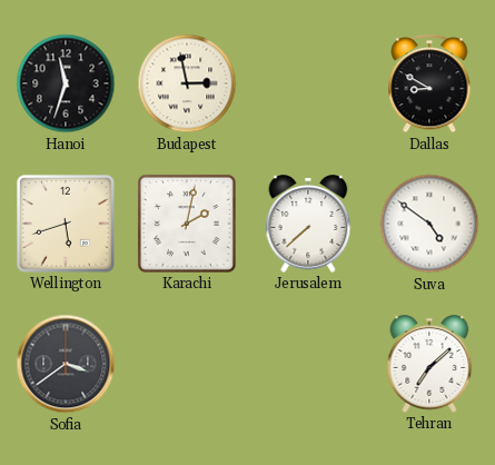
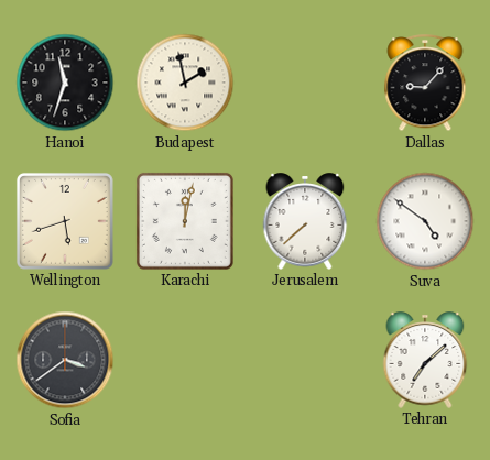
Budapest: 2:58 -> 1:58
Dallas: 8:50 -> 9:07
Karachi: 2:02 -> 12:02
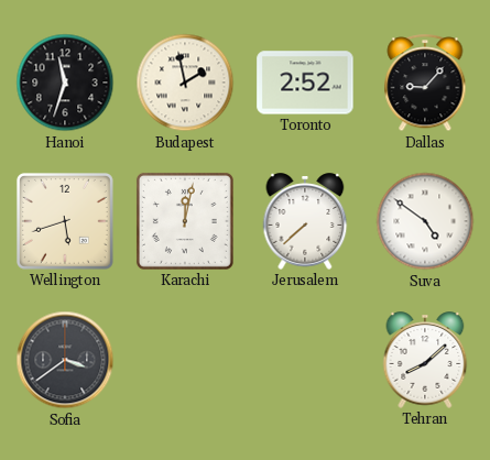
Toronto: none -> 2:52
Tehran: 7:08 -> 8:08
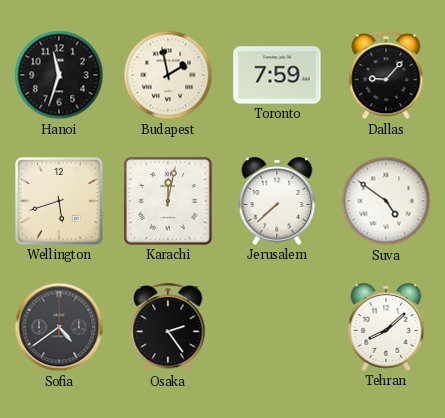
Toronto: 2:52 -> 7:59
Sofia: 3:39 -> 4:39
Osaka: none -> 2:24
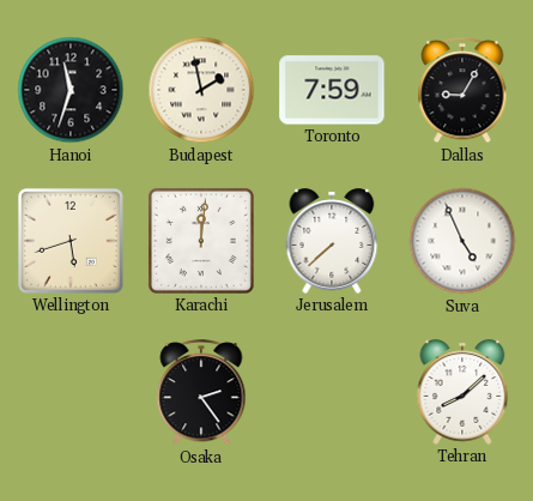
Dallas: 9:07 -> 9:05
Karachi: 12:02 -> 12:01
Suva: 4:51 -> 4:56
Sofia: 4:39 -> none
